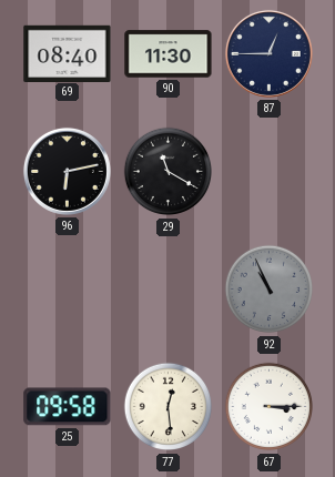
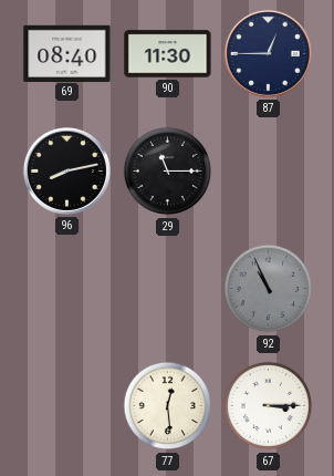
96: 6:13 -> 8:13
29: 11:20 -> 11:15
25: 09:58 -> none
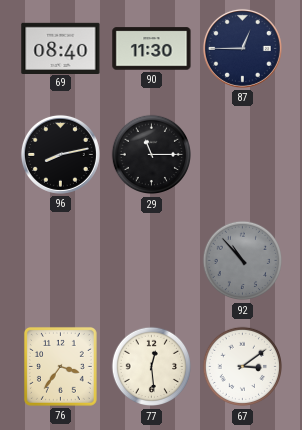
92: 10:56 -> 10:53
76: none -> 3:36
67: 3:15 -> 3:09
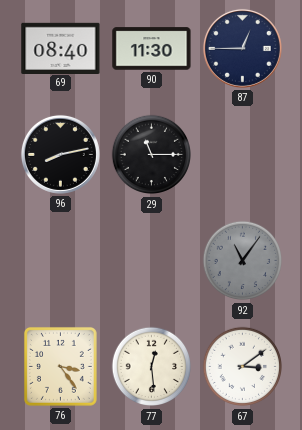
92: 10:53 -> 11:06
76: 3:36 -> 3:24
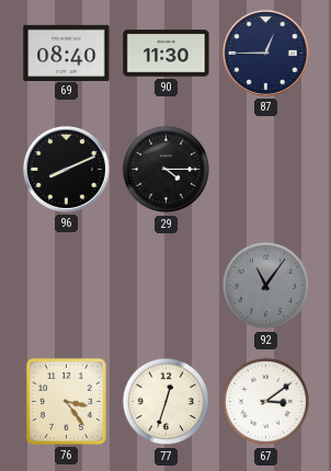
96: 8:13 -> 8:11
29: 11:15 -> 4:15
77: 12:29 -> 12:33
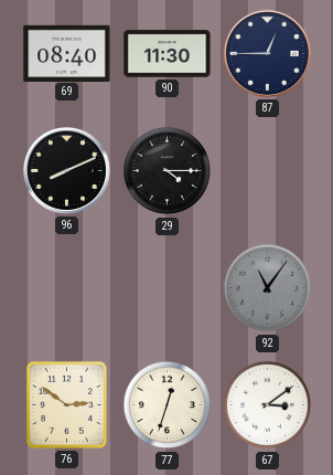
76: 3:24 -> 2:51
